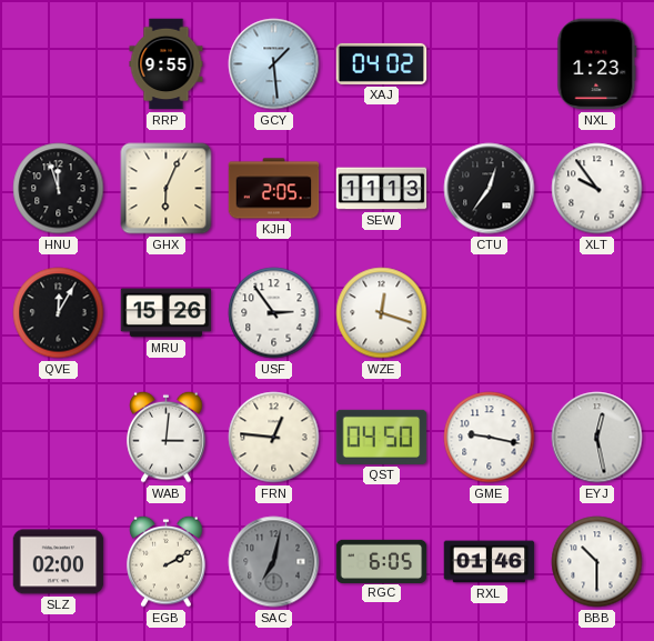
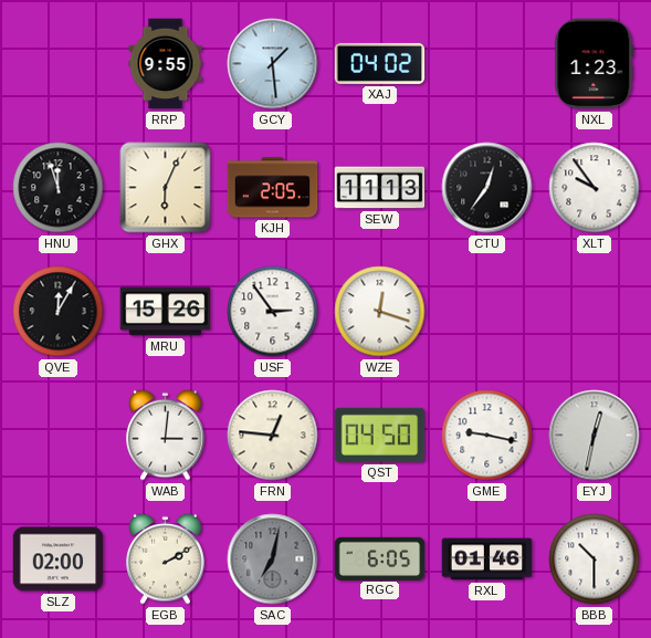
EYJ: 12:28 -> 12:32
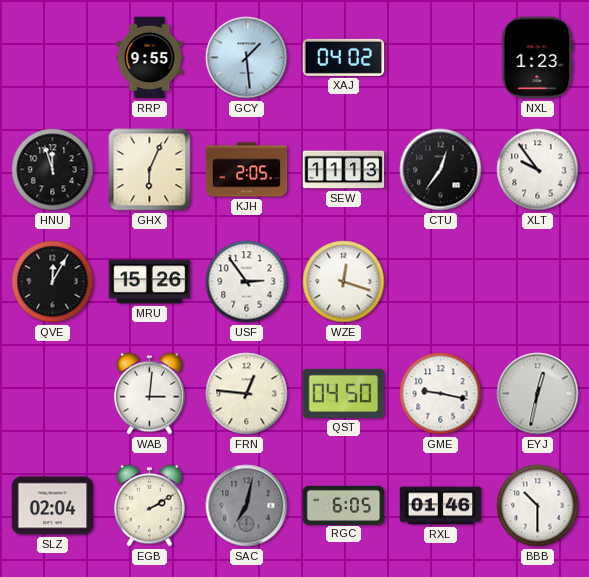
SLZ: 02:00 -> 02:04
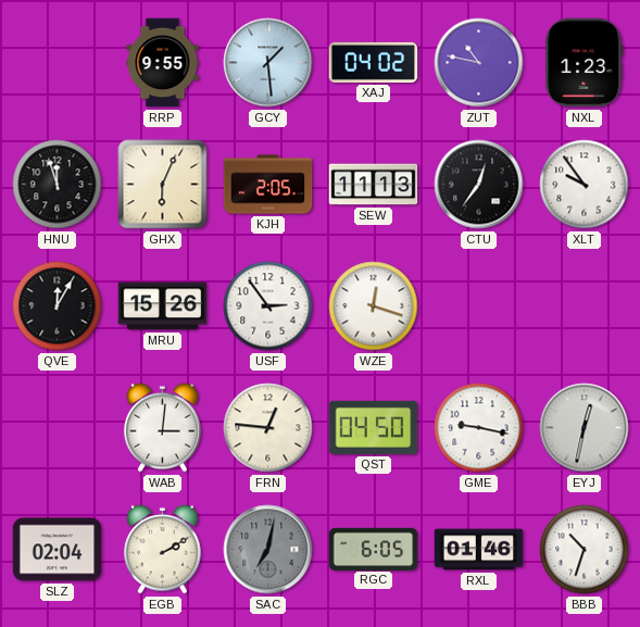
ZUT: none -> 10:47
BBB: 10:30 -> 10:33
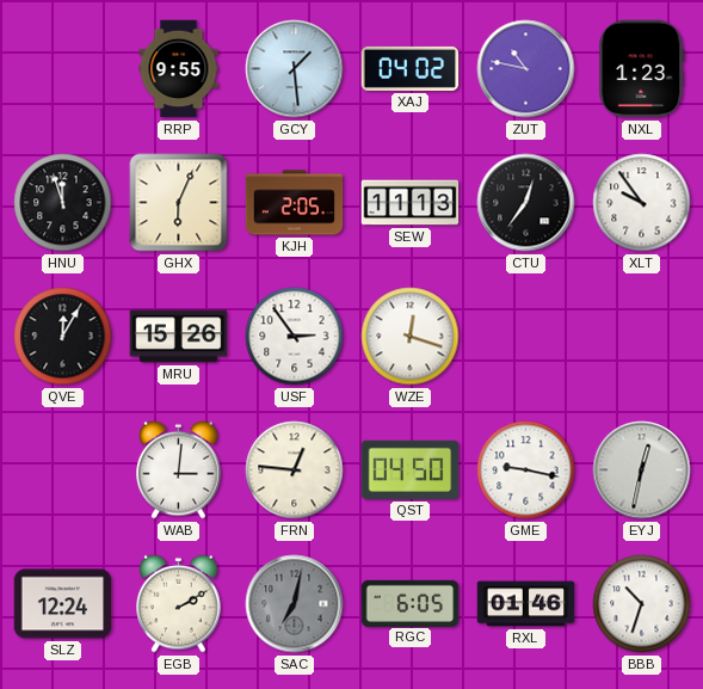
SLZ: 02:04 -> 12:24
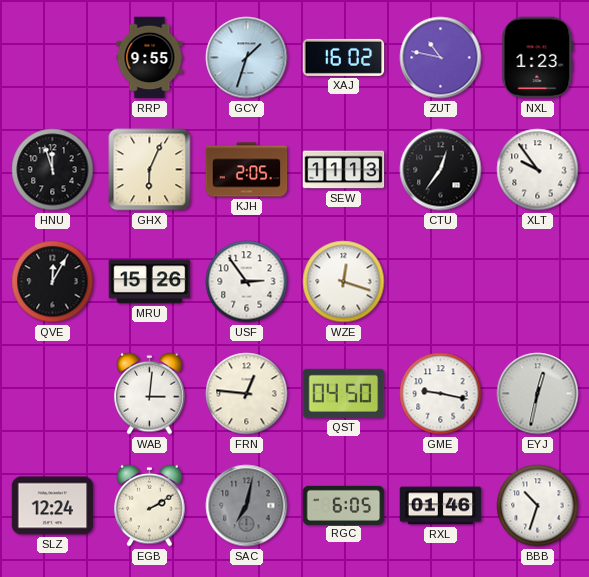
GCY: 1:29 -> 1:33
XAJ: 04:02 -> 16:02
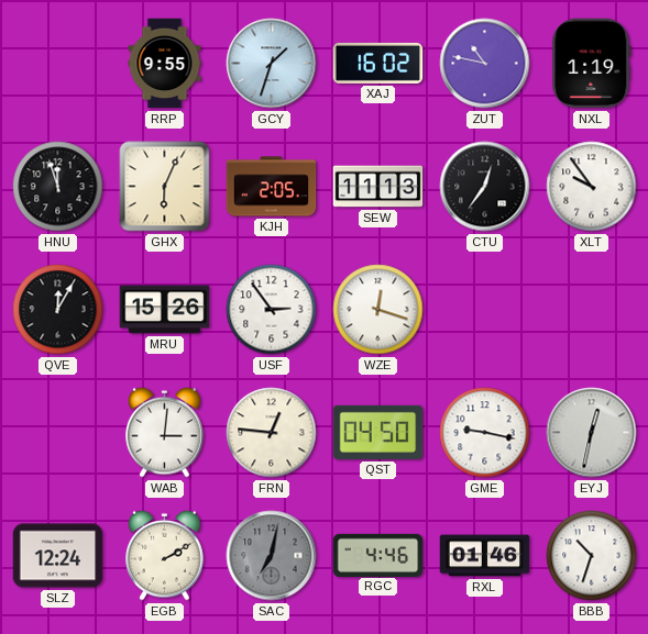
NXL: 1:23 -> 1:19
RGC: 6:05 -> 4:46
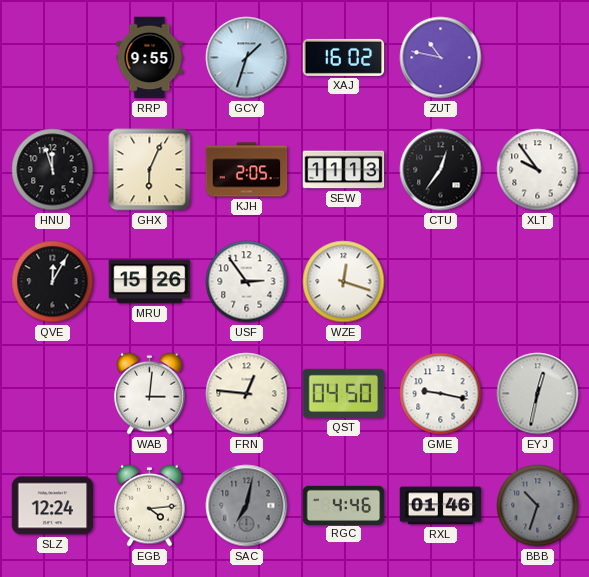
NXL: 1:19 -> none
EGB: 2:10 -> 4:14
BBB dial: white -> grey
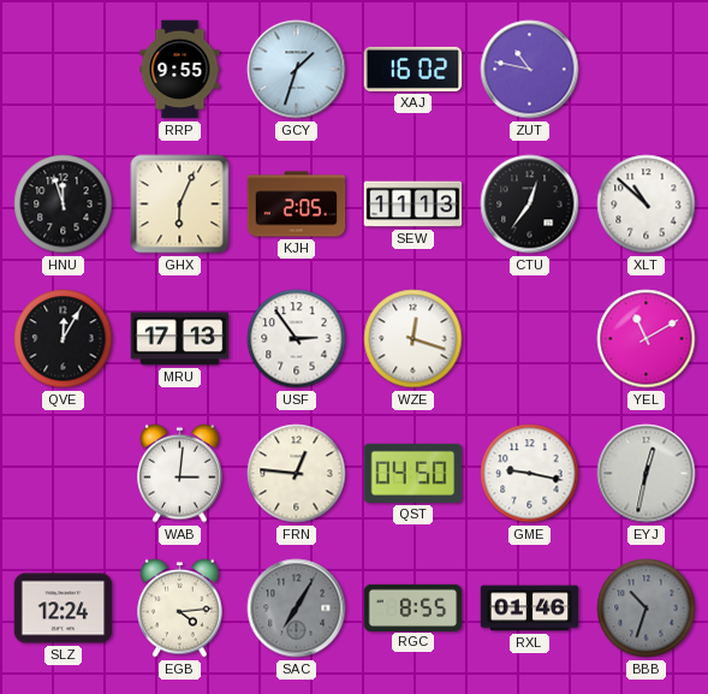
XLT: 9:54 -> 10:52
MRU: 15:26 -> 17:13
YEL: none -> 11:10
SAC: 7:02 -> 7:05
RGC: 4:46 -> 8:55
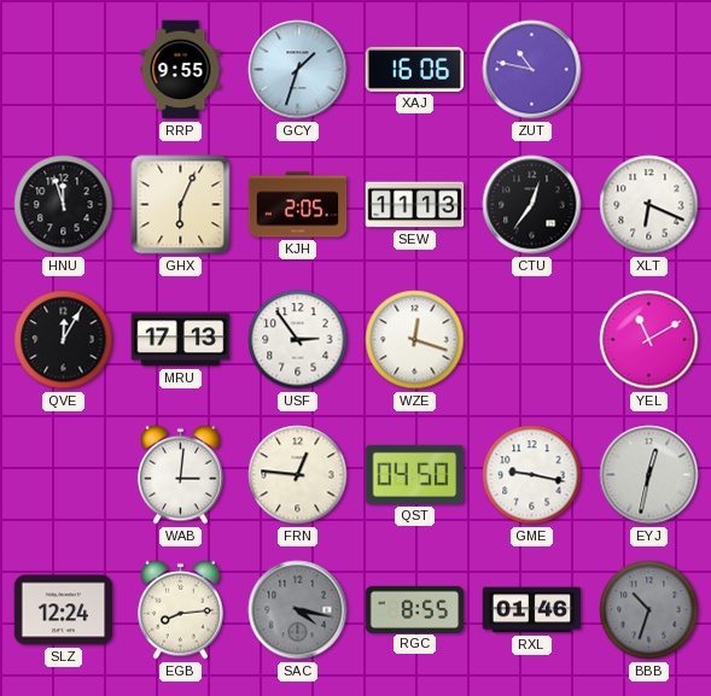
XAJ: 16:02 -> 16:06
XLT: 10:52 -> 6:19
EGB: 4:14 -> 8:14
SAC: 7:05 -> 4:17
